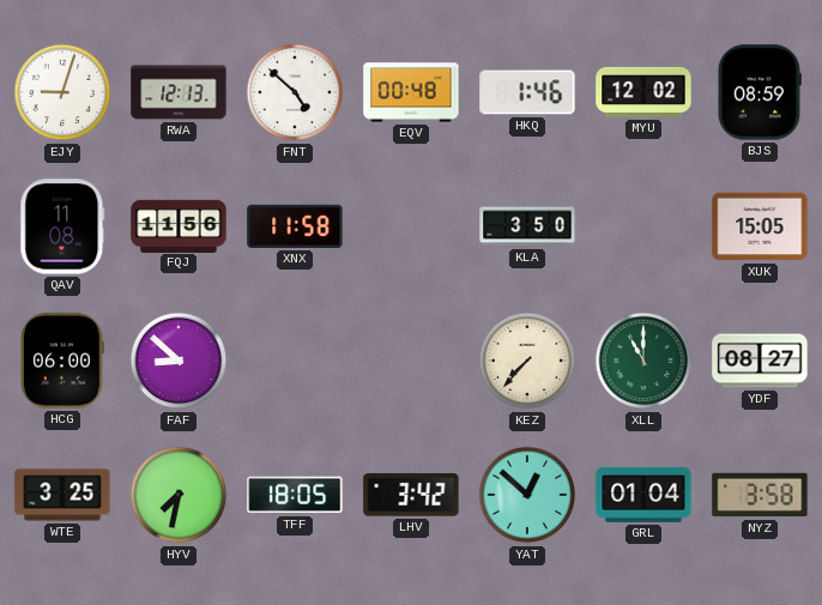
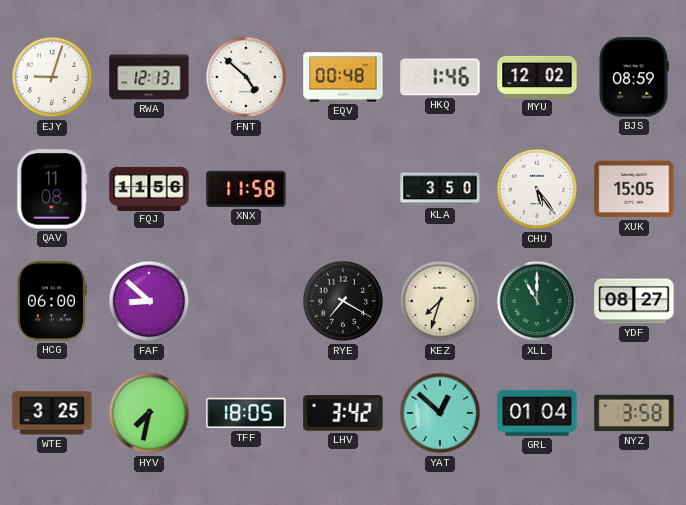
CHU: none -> 5:24
RYE: none -> 7:20
KEZ: 7:37 -> 7:33
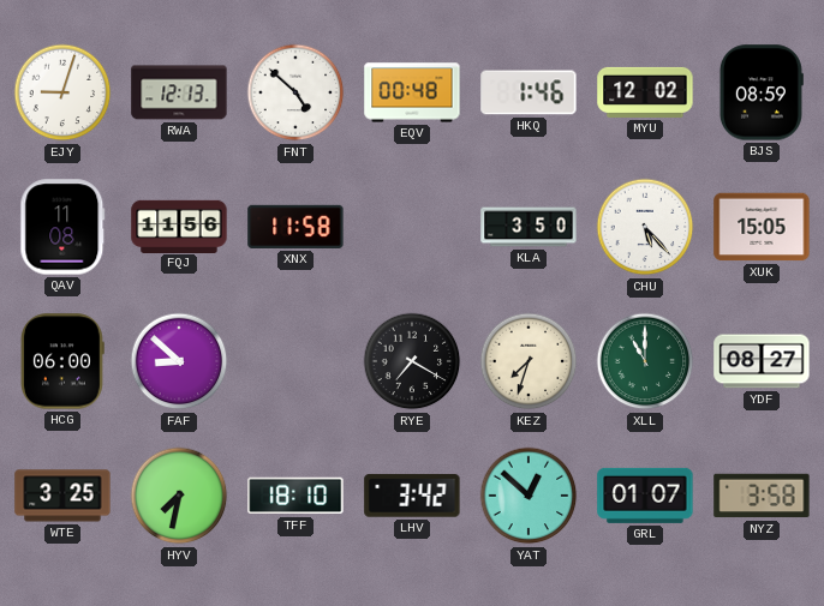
CHU: 5:24 -> 5:23
TFF: 18:05 -> 18:10
GRL: 01:04 -> 01:07
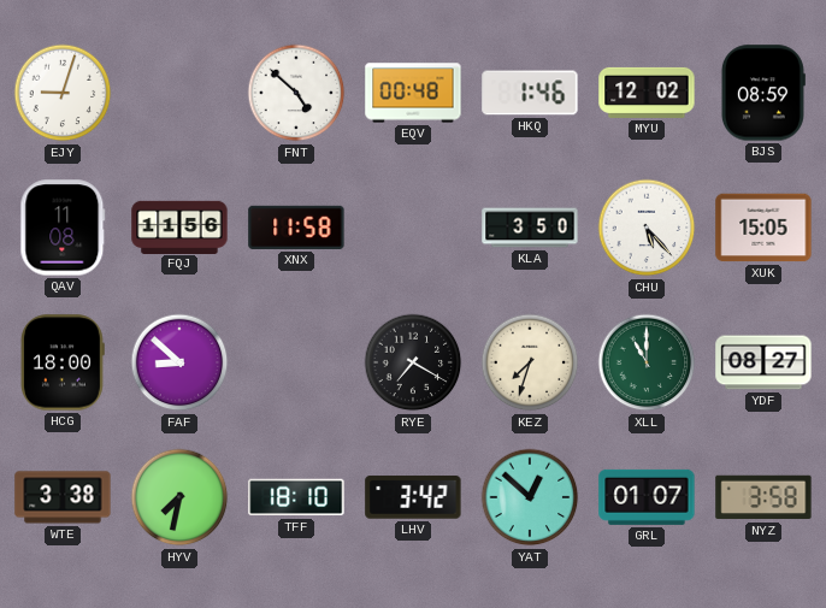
RWA: 12:13 -> none
HCG: 06:00 -> 18:00
WTE: 3:25 -> 3:38
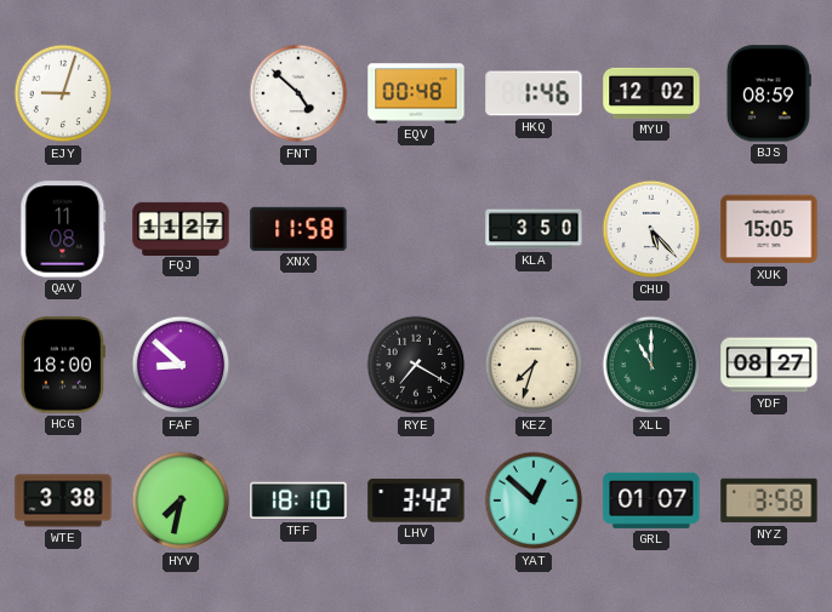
FQJ: 11:56 -> 11:27
